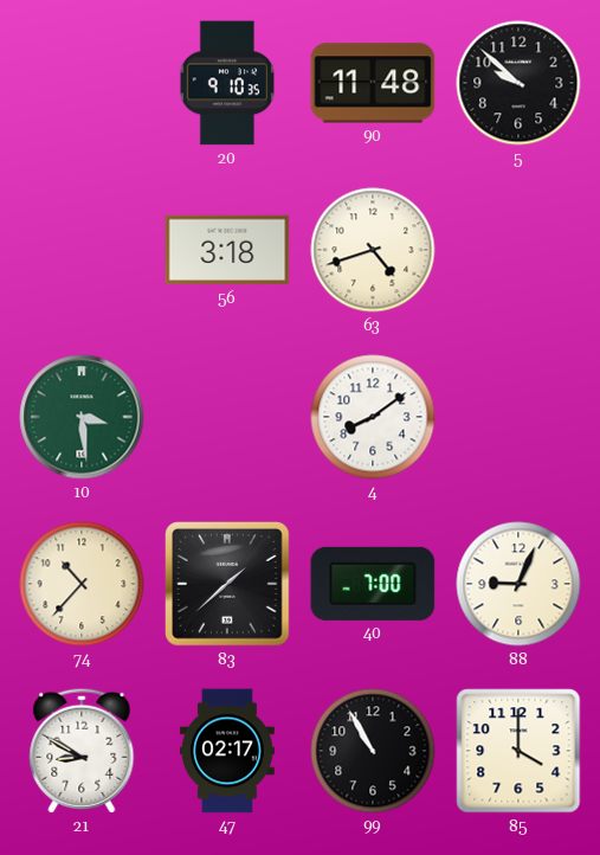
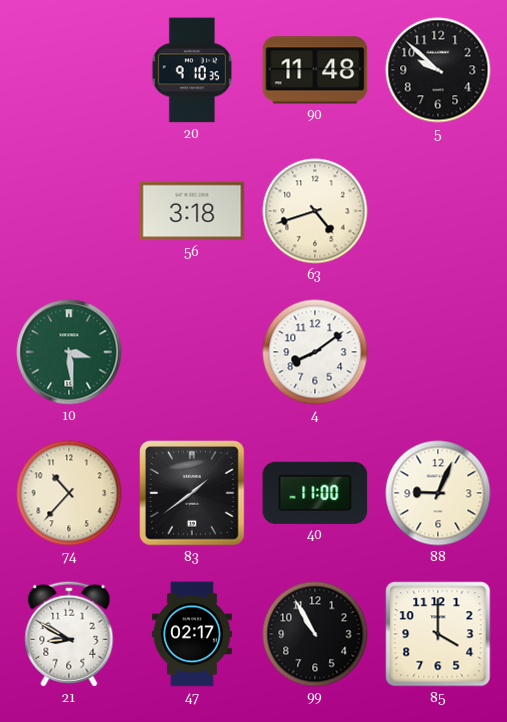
83: 1:38 -> 1:39
40: 7:00 -> 11:00
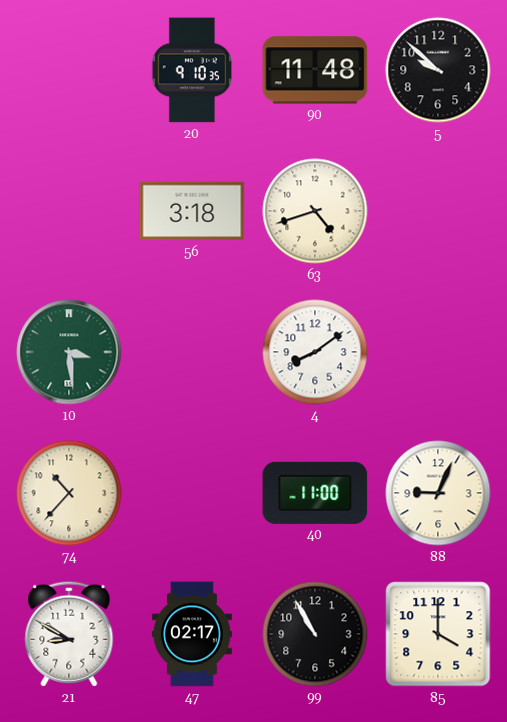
83: 1:39 -> none
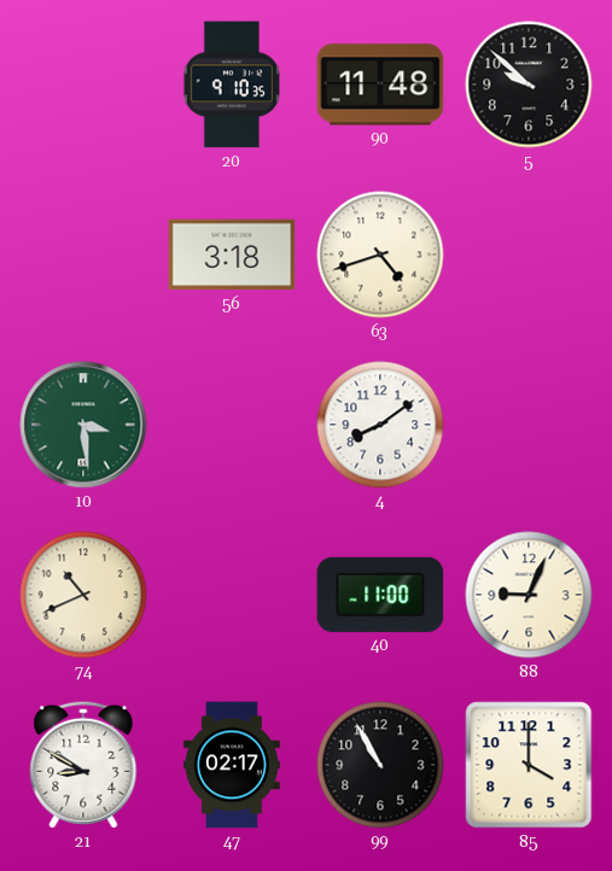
74: 10:37 -> 10:41
